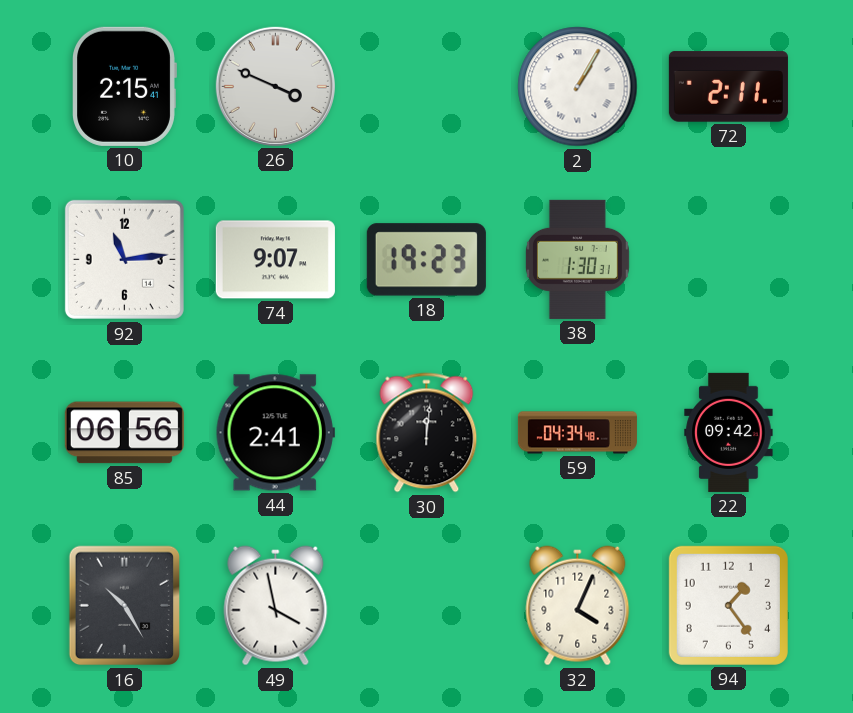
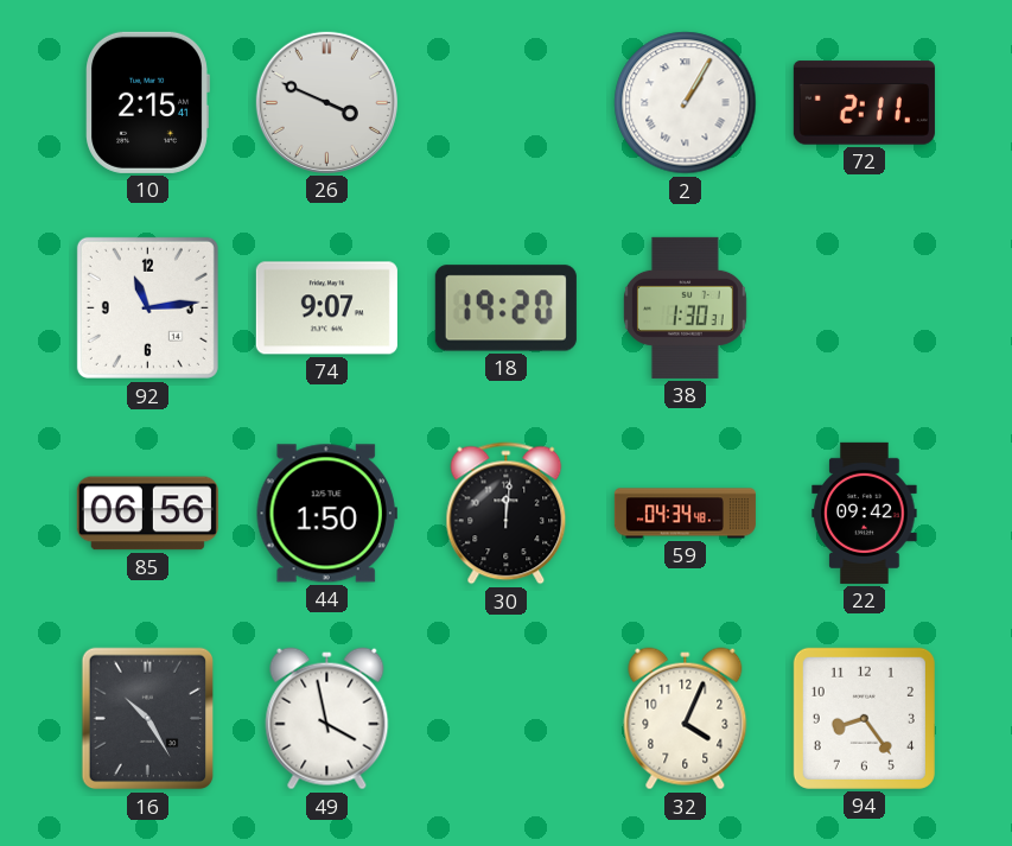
18: 19:23 -> 19:20
44: 2:41 -> 1:50
94: 1:24 -> 8:24
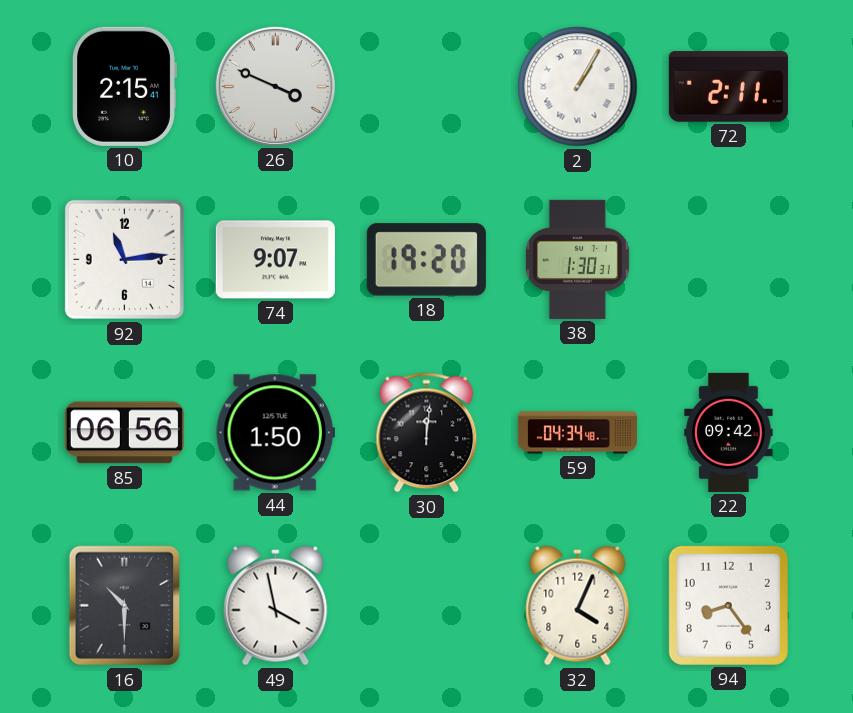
16: 10:25 -> 10:30
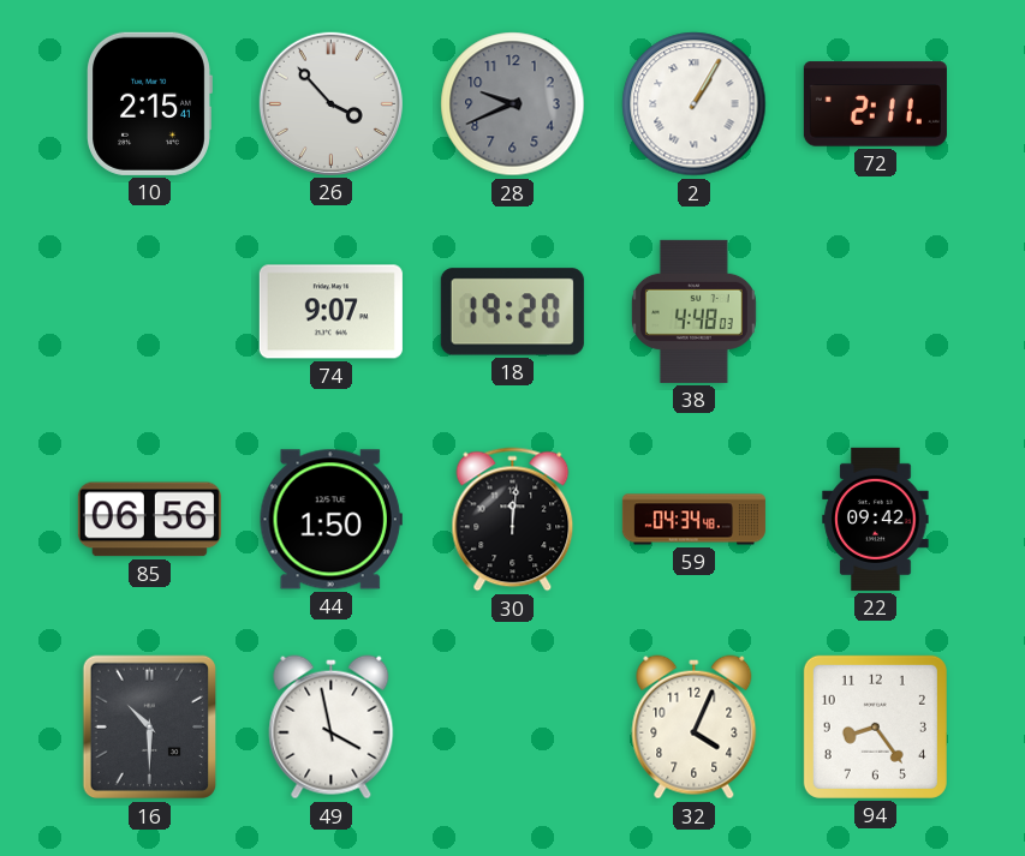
26: 3:49 -> 3:53
28: none -> 9:41
92: 11:14 -> none
38: 1:30 -> 4:48
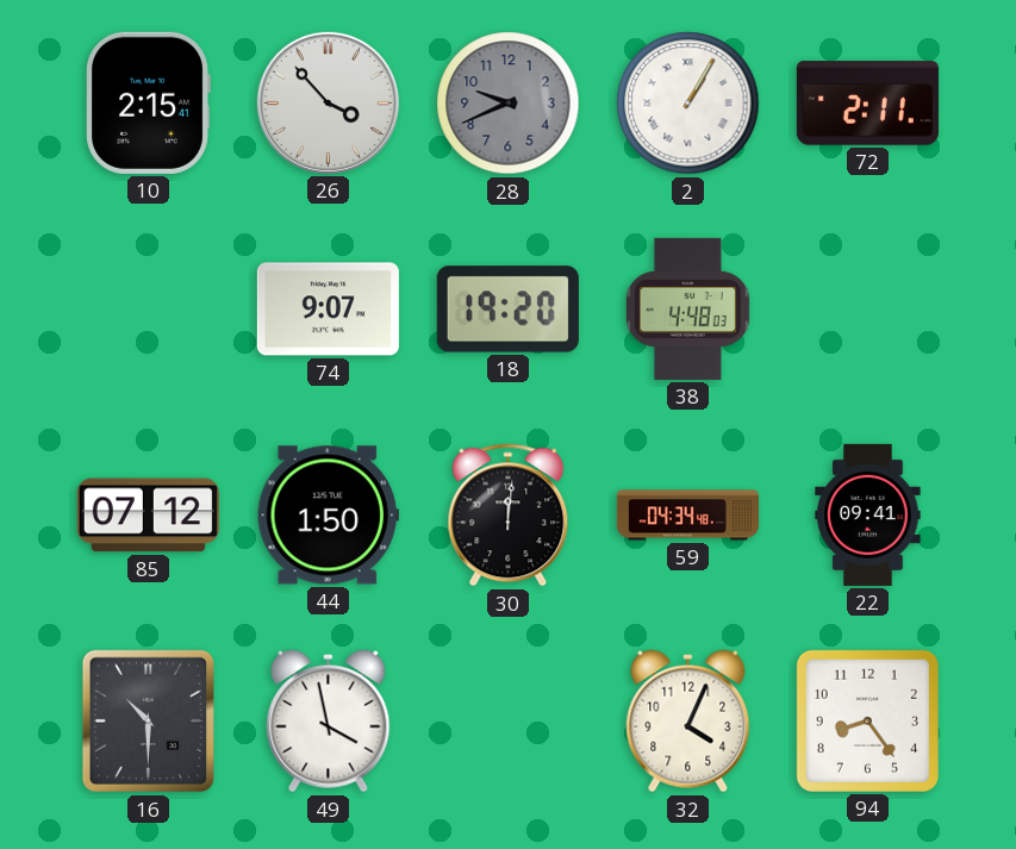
85: 06:56 -> 07:12
22: 09:42 -> 09:41
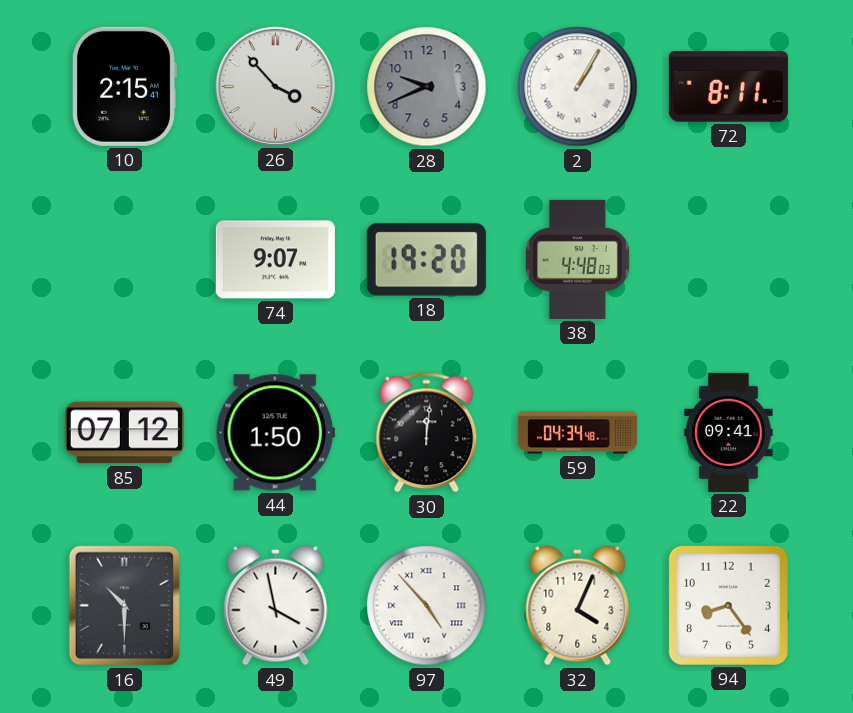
72: 2:11 -> 8:11
97: none -> 4:53
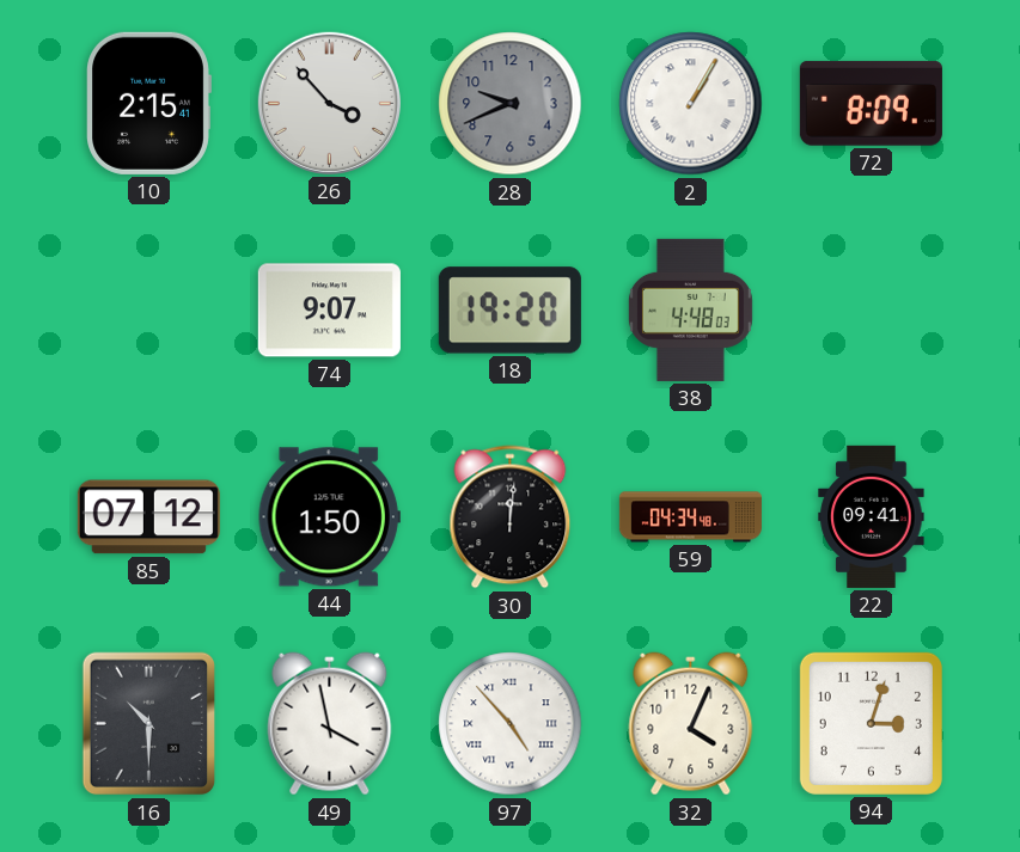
72: 8:11 -> 8:09
94: 8:24 -> 3:03
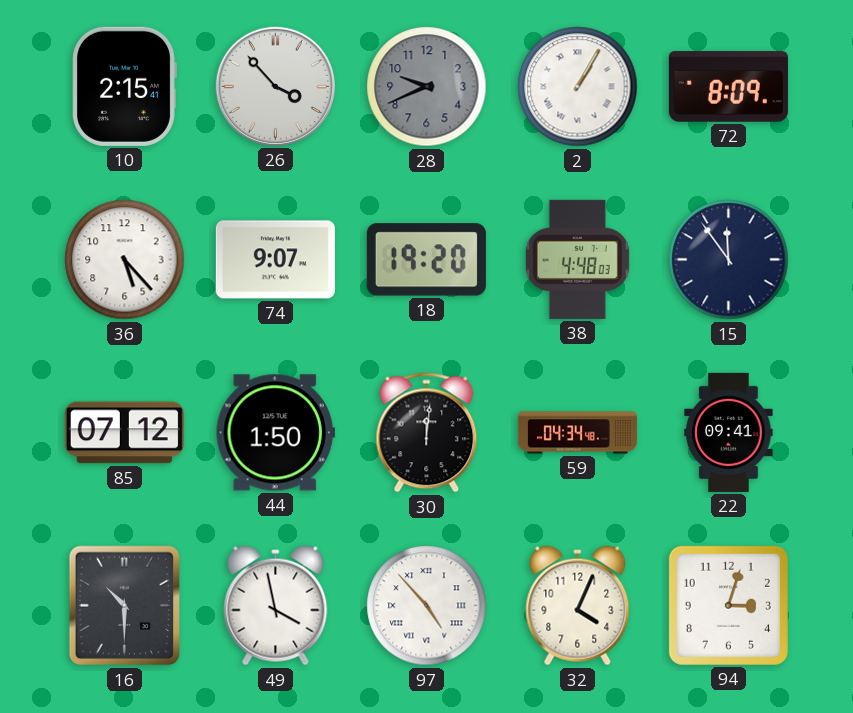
36: none -> 5:23
15: none -> 11:54
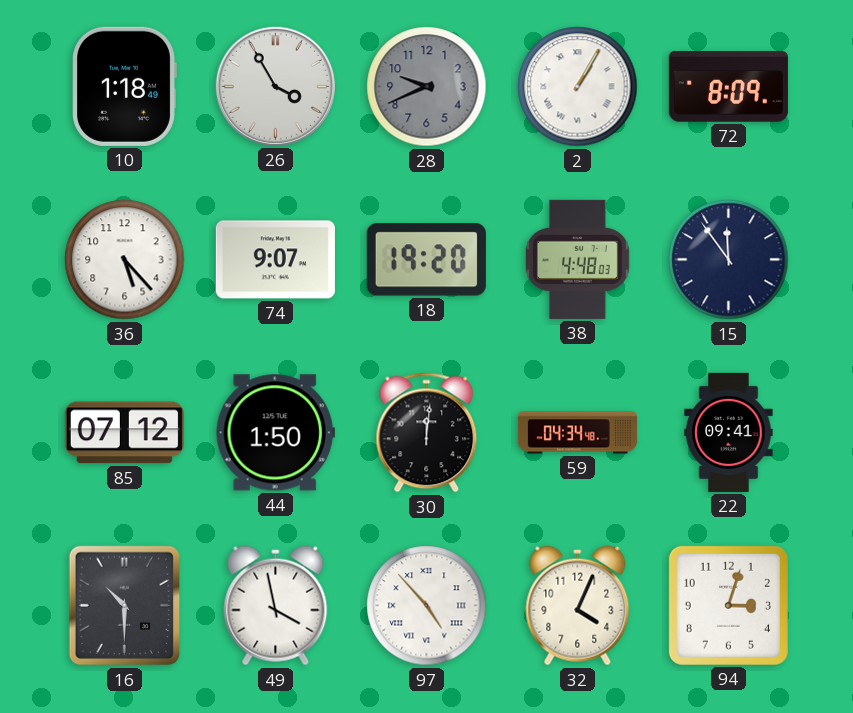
10: 2:15 -> 1:18
26: 3:53 -> 3:55
